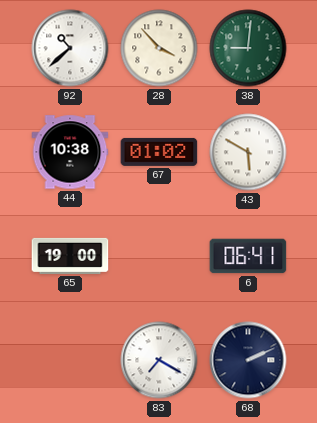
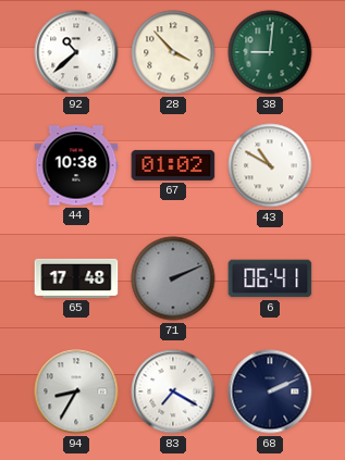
43: 5:50 -> 10:50
65: 19:00 -> 17:48
71: none -> 2:11
94: none -> 8:35
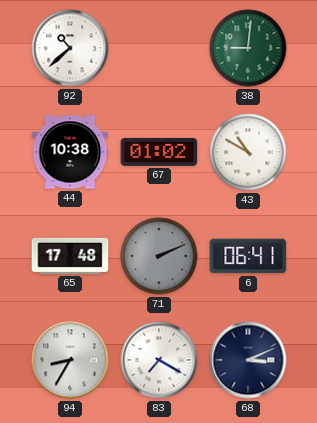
28: 3:53 -> none
68: 2:11 -> 3:11
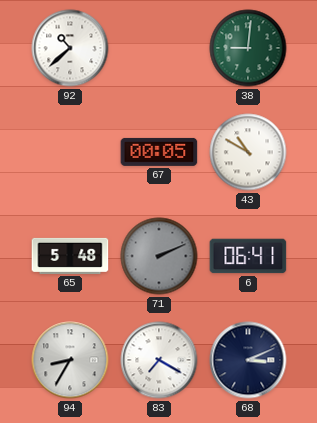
44: 10:38 -> none
67: 01:02 -> 00:05
65: 17:48 -> 5:48
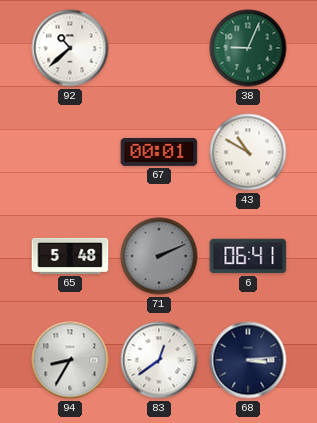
38: 9:01 -> 9:04
67: 00:05 -> 00:01
83: 7:20 -> 12:39
68: 3:11 -> 3:14
